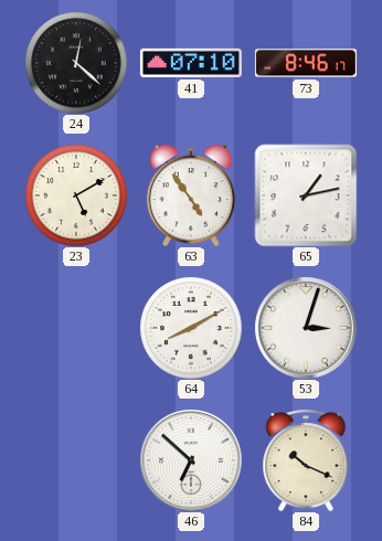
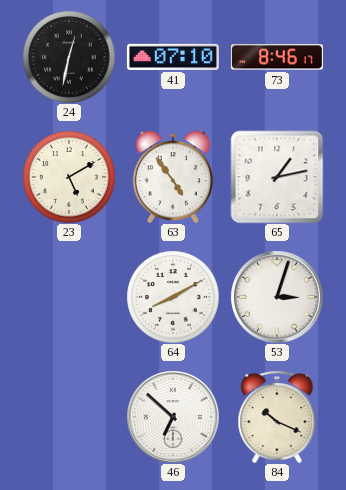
24: 12:22 -> 12:32
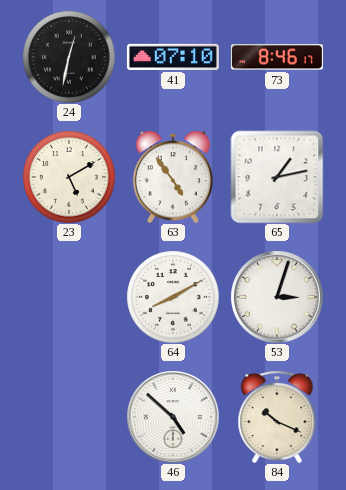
46: 6:52 -> 4:52
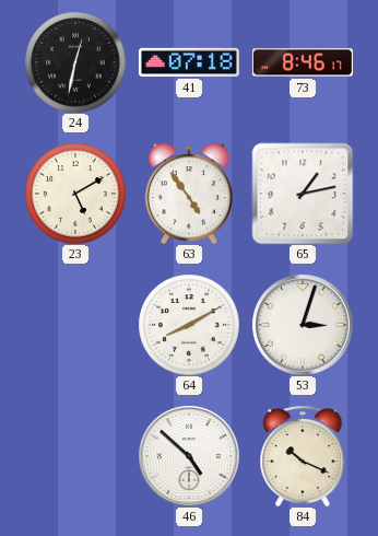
41: 07:10 -> 07:18
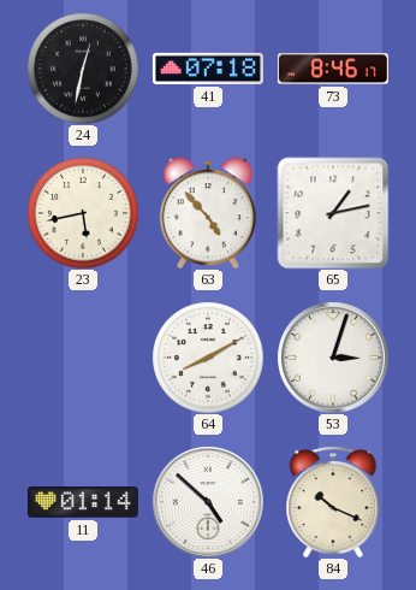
23: 5:10 -> 5:43
63: 4:54 -> 4:53
11: none -> 01:14
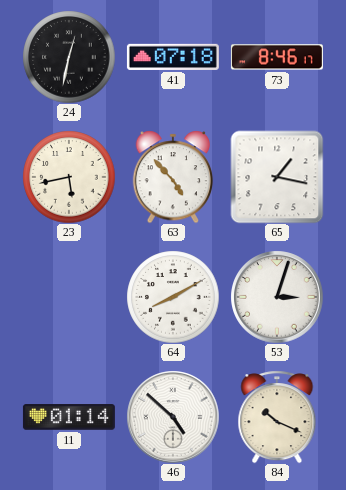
65: 1:13 -> 1:17
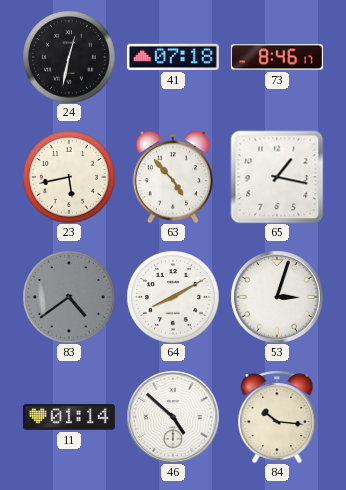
83: none -> 4:39
84: 10:19 -> 10:16
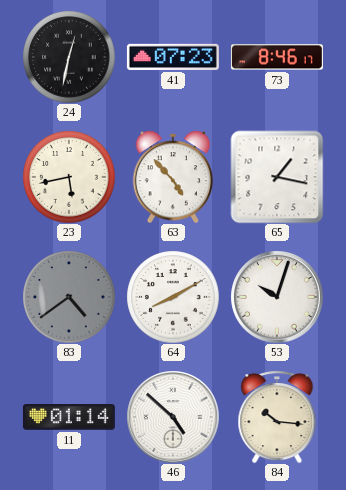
41: 07:18 -> 07:23
53: 3:03 -> 10:03
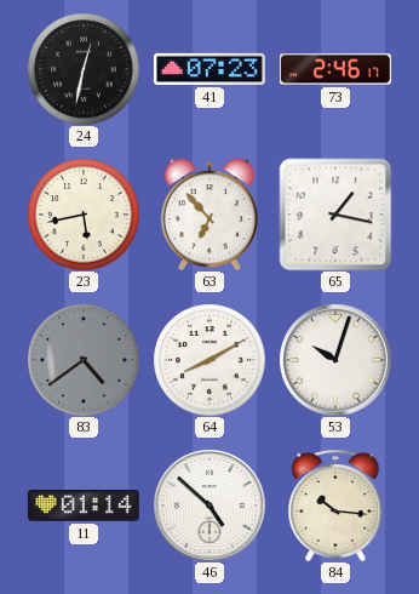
73: 8:46 -> 2:46
63: 4:53 -> 6:53
